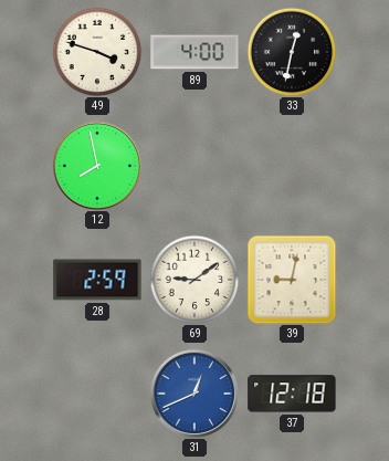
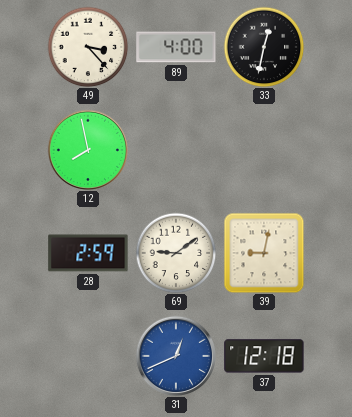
49: 3:48 -> 3:23
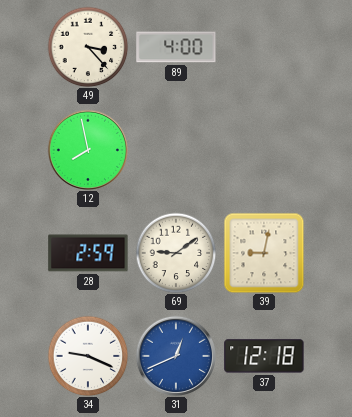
33: 12:32 -> none
34: none -> 9:19
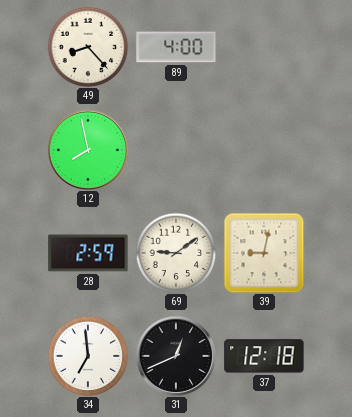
49: 3:23 -> 8:23
34: 9:19 -> 6:59
31 dial: blue -> black
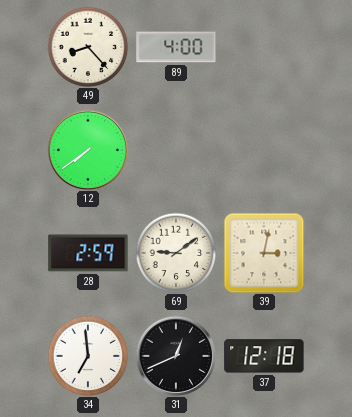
12: 7:58 -> 7:39
39: 9:02 -> 3:02
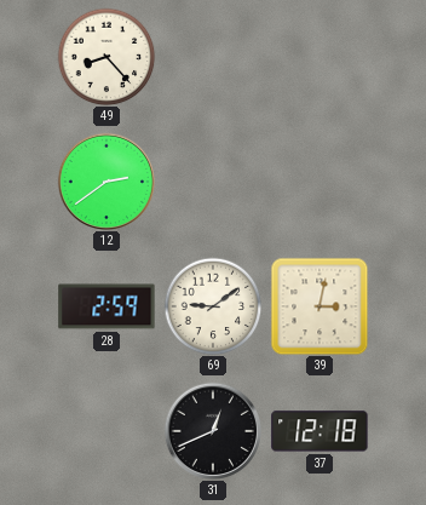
89: 4:00 -> none
12: 7:39 -> 2:39
34: 6:59 -> none
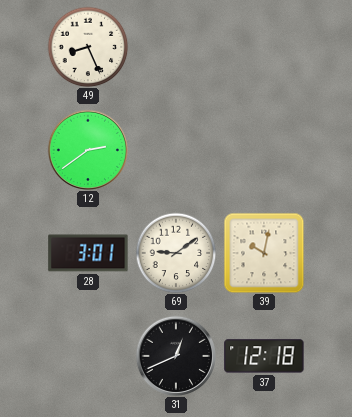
49: 8:23 -> 8:26
28: 2:59 -> 3:01
39: 3:02 -> 10:02
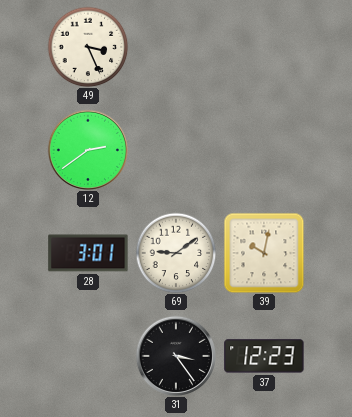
49: 8:26 -> 3:26
31: 12:41 -> 3:24
37: 12:18 -> 12:23
